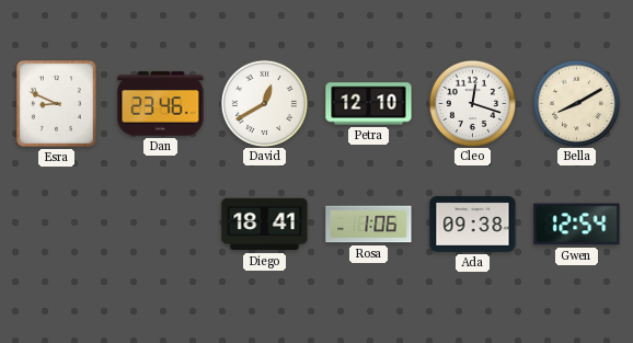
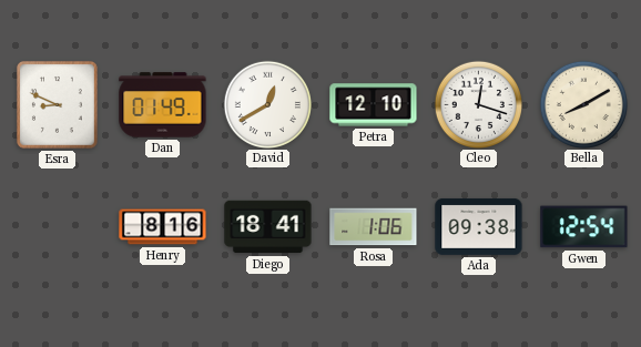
Dan: 23:46 -> 01:49
Henry: none -> 8:16
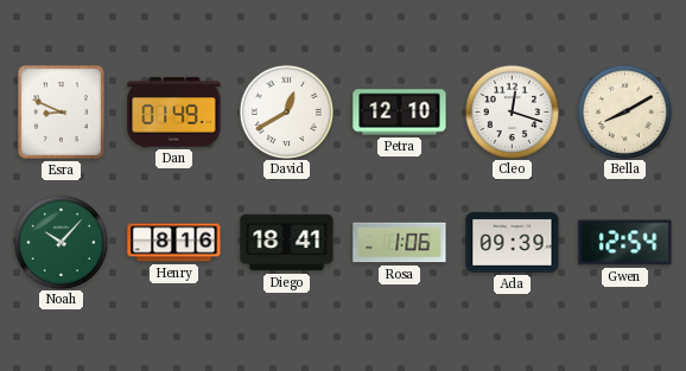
Noah: none -> 10:07
Ada: 09:38 -> 09:39
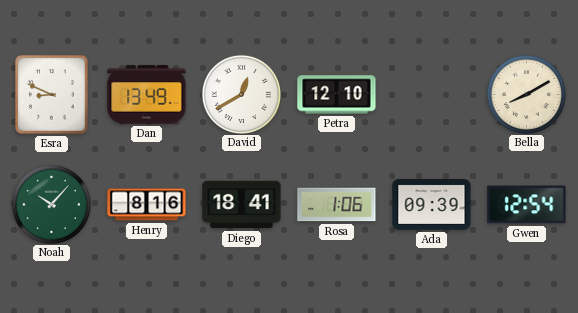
Dan: 01:49 -> 13:49
Cleo: 12:18 -> none
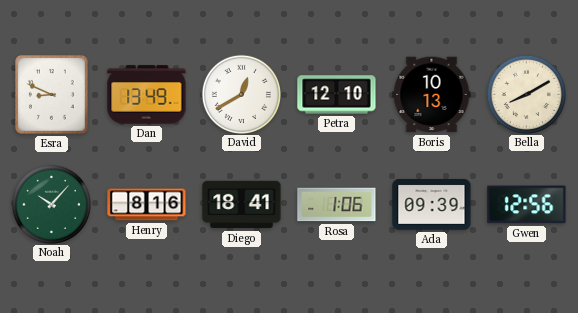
Boris: none -> 10:13
Gwen: 12:54 -> 12:56
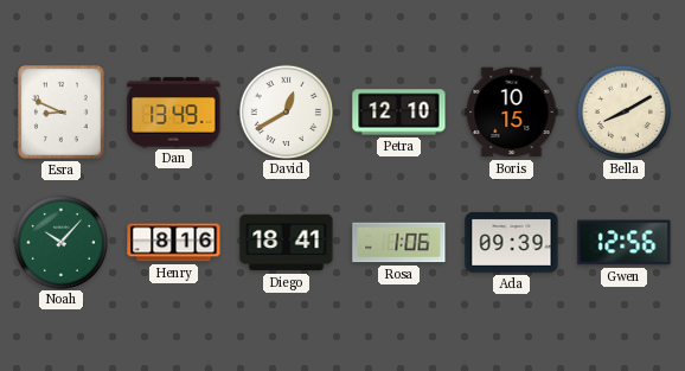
Boris: 10:13 -> 10:15
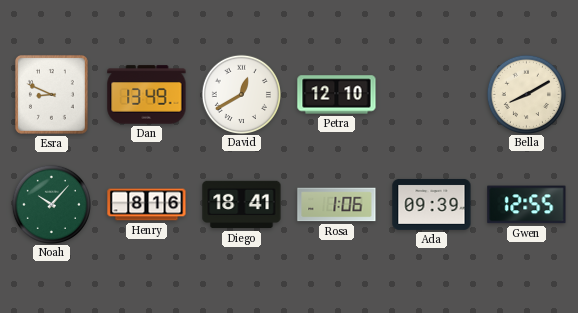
Boris: 10:15 -> none
Gwen: 12:56 -> 12:55
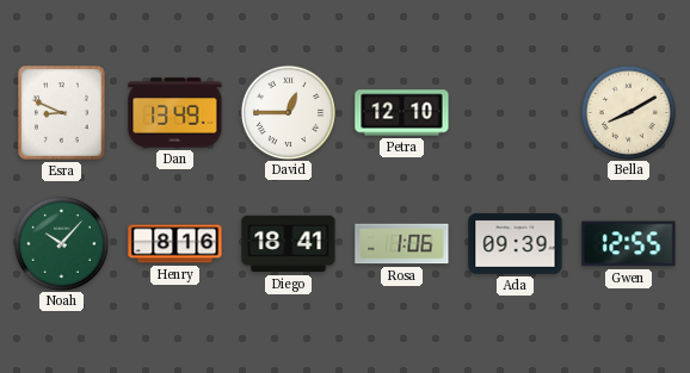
David: 12:40 -> 12:45
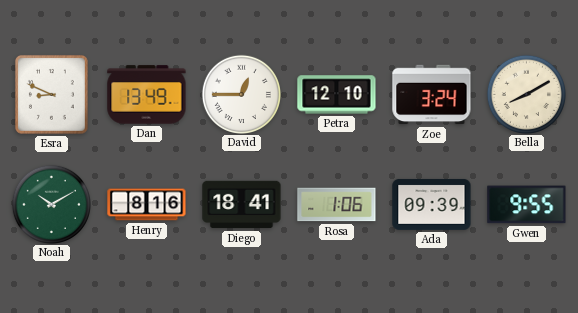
Zoe: none -> 3:24
Noah: 10:07 -> 10:10
Gwen: 12:55 -> 9:55
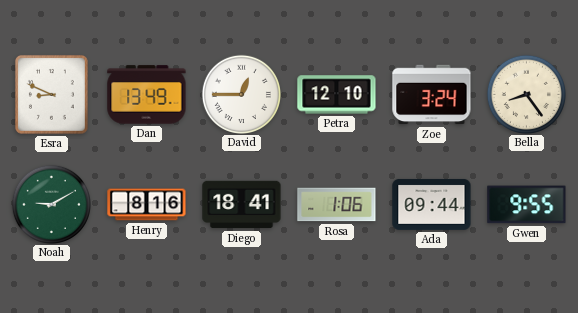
Bella: 8:10 -> 8:24
Noah: 10:10 -> 9:10
Ada: 09:39 -> 09:44
